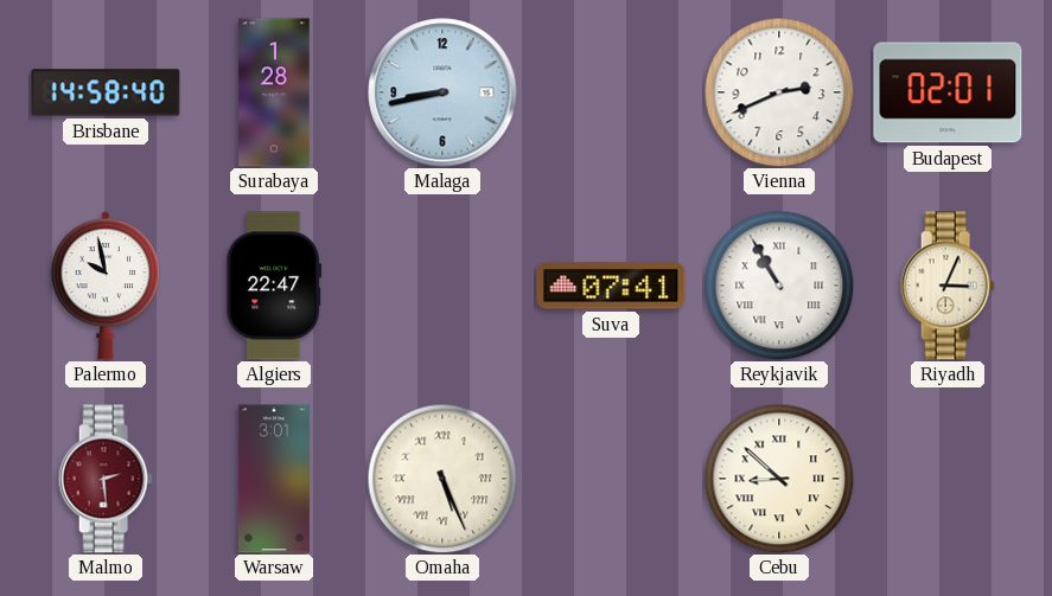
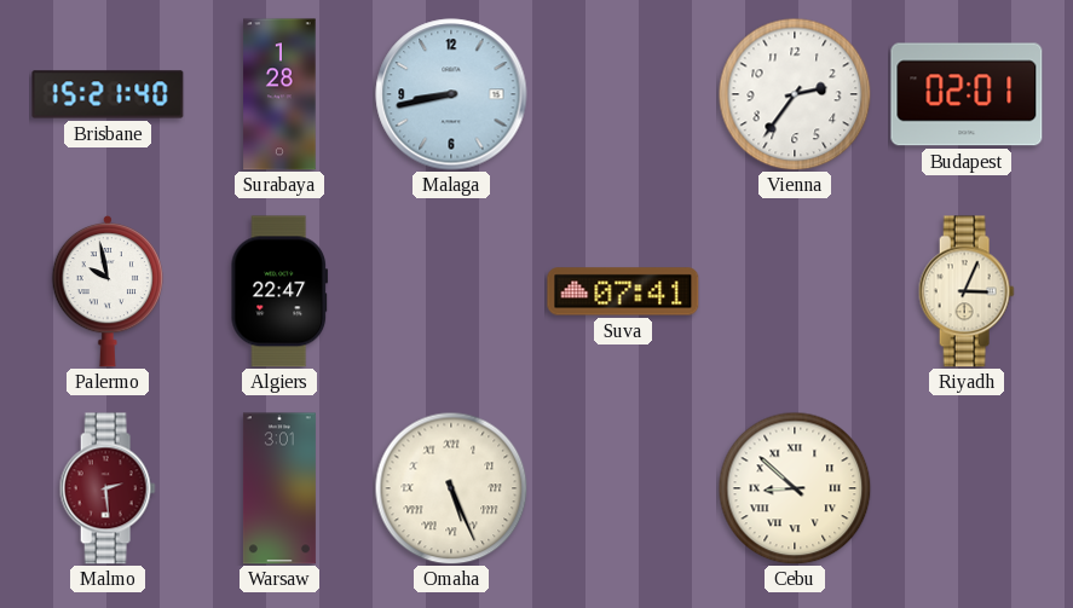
Brisbane: 14:58 -> 15:21
Vienna: 2:41 -> 2:36
Reykjavik: 10:55 -> none
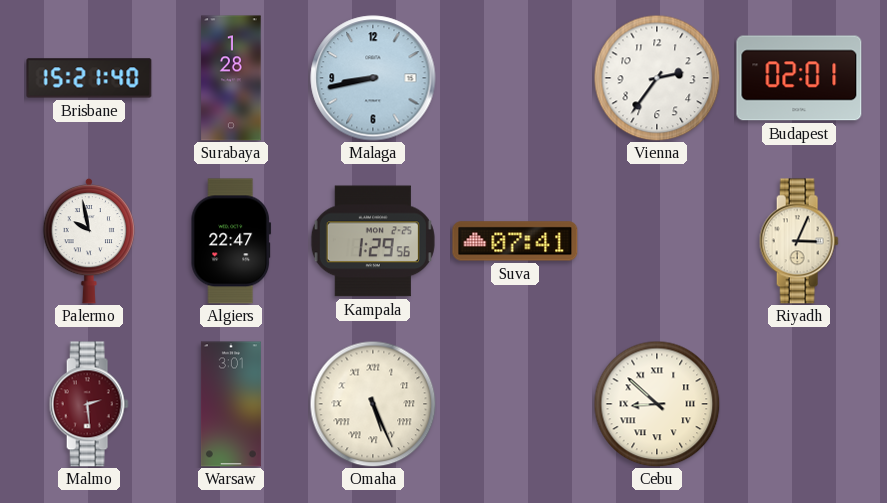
Kampala: none -> 1:29
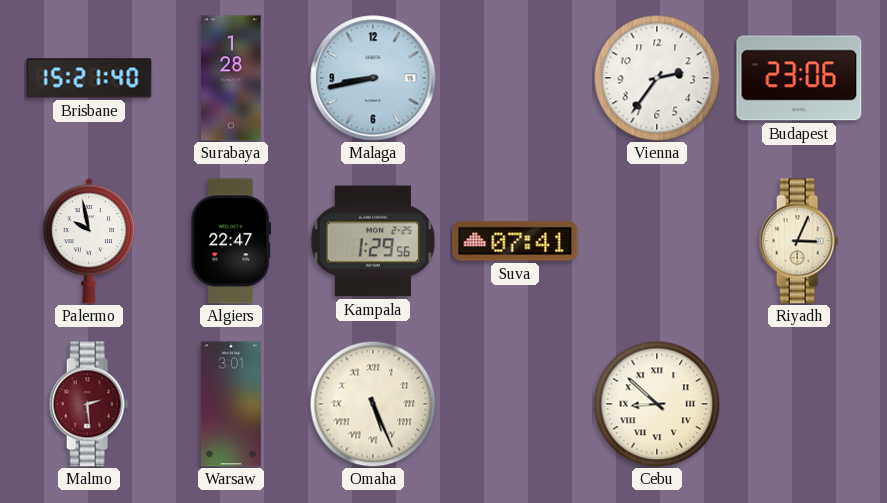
Budapest: 02:01 -> 23:06
